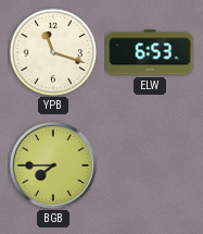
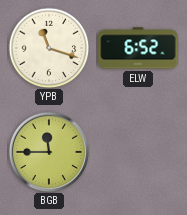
ELW: 6:53 -> 6:52
BGB: 7:45 -> 11:45
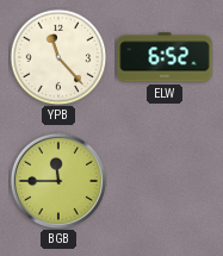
YPB: 11:18 -> 11:23
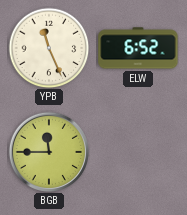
YPB: 11:23 -> 11:26
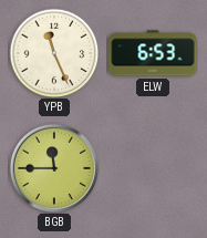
ELW: 6:52 -> 6:53
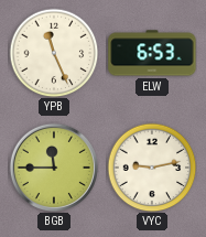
VYC: none -> 9:13
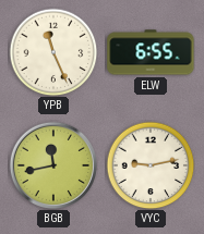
ELW: 6:53 -> 6:55
BGB: 11:45 -> 11:43
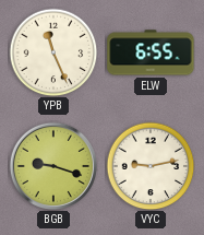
BGB: 11:43 -> 9:18
